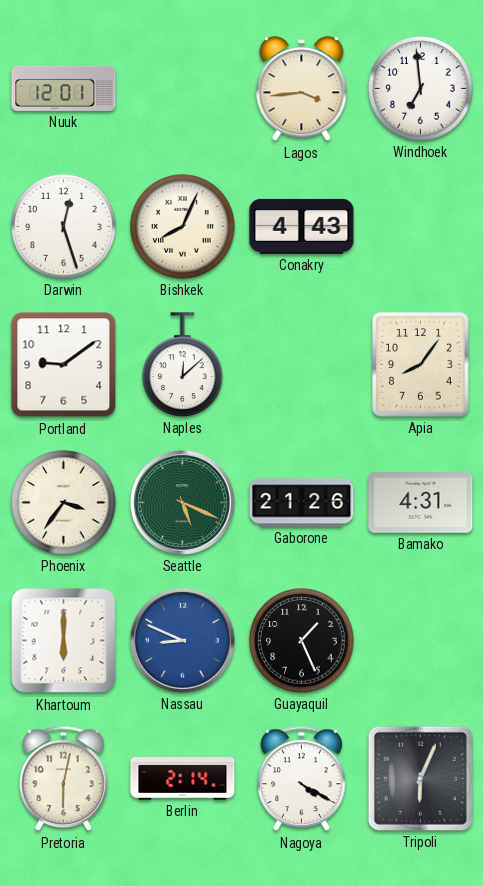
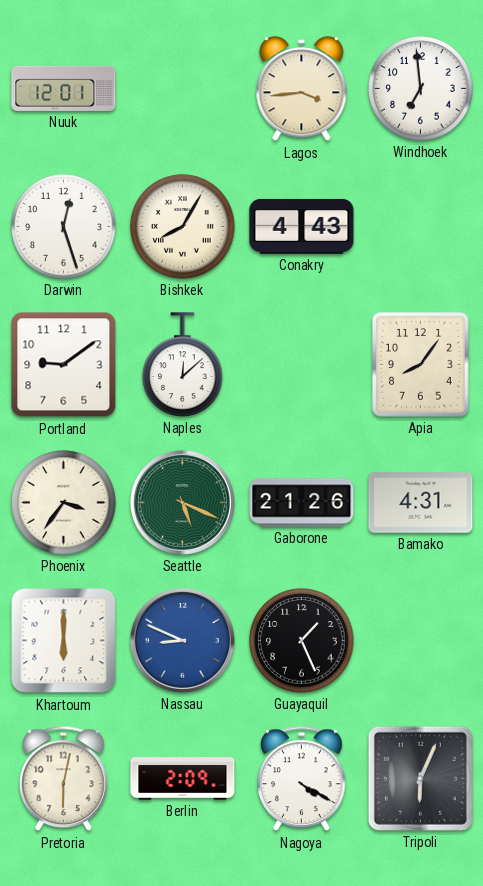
Bishkek: 8:04 -> 8:05
Berlin: 2:14 -> 2:09
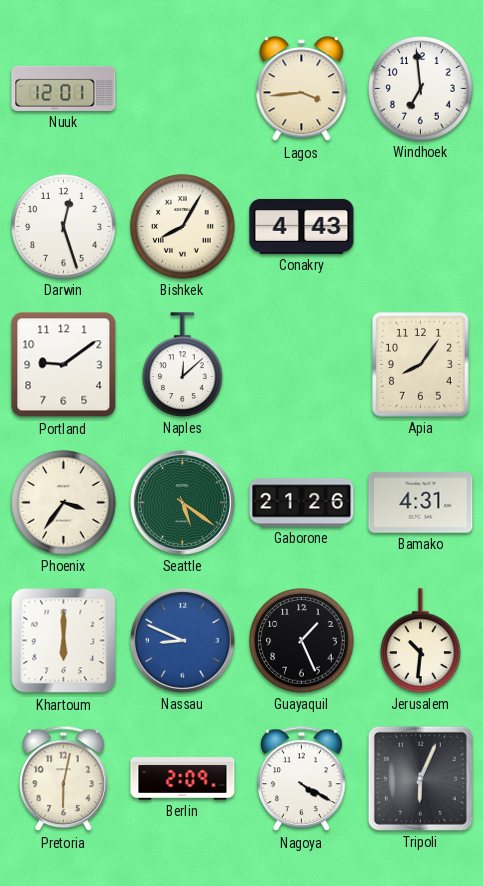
Seattle: 5:19 -> 5:21
Jerusalem: none -> 10:31
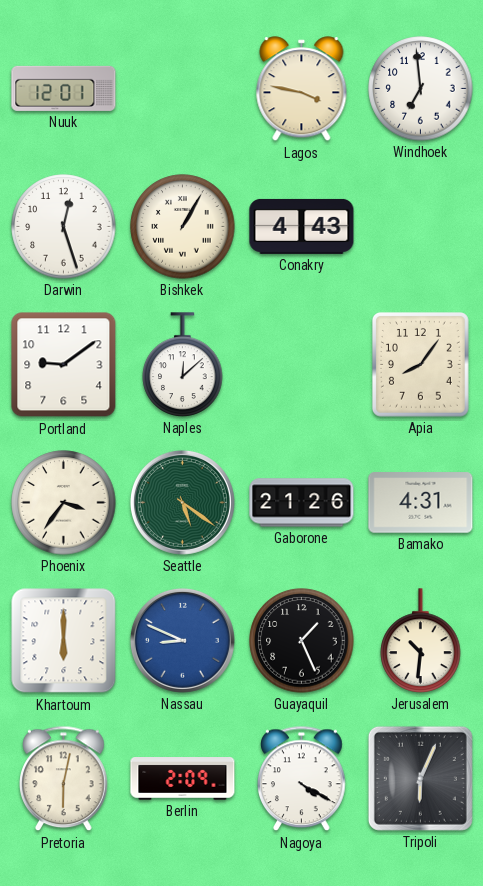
Lagos: 3:44 -> 3:47
Bishkek: 8:05 -> 1:05
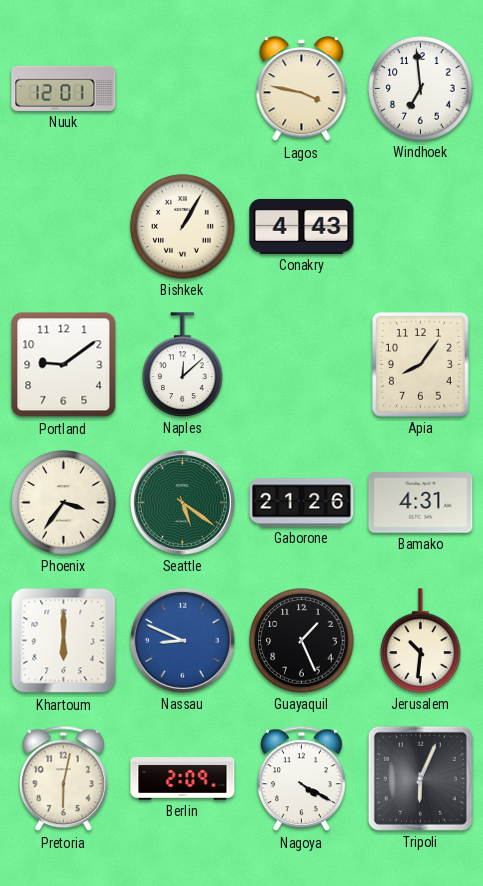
Darwin: 12:27 -> none
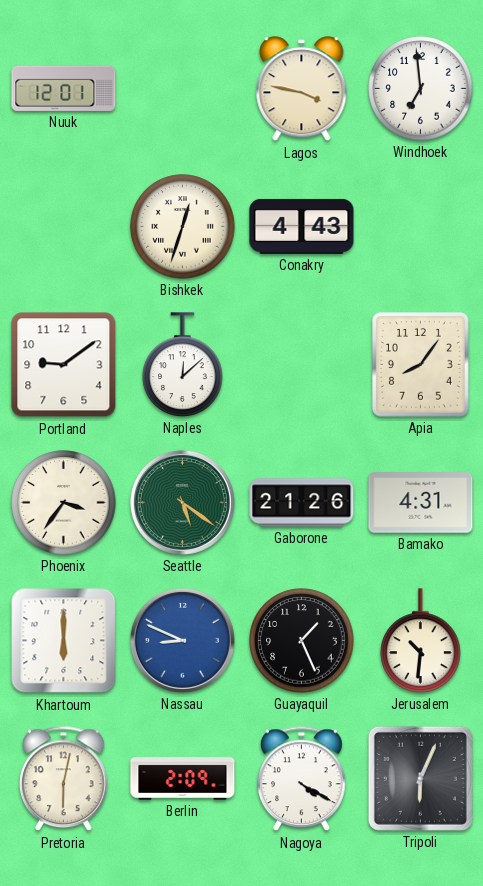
Bishkek: 1:05 -> 12:33
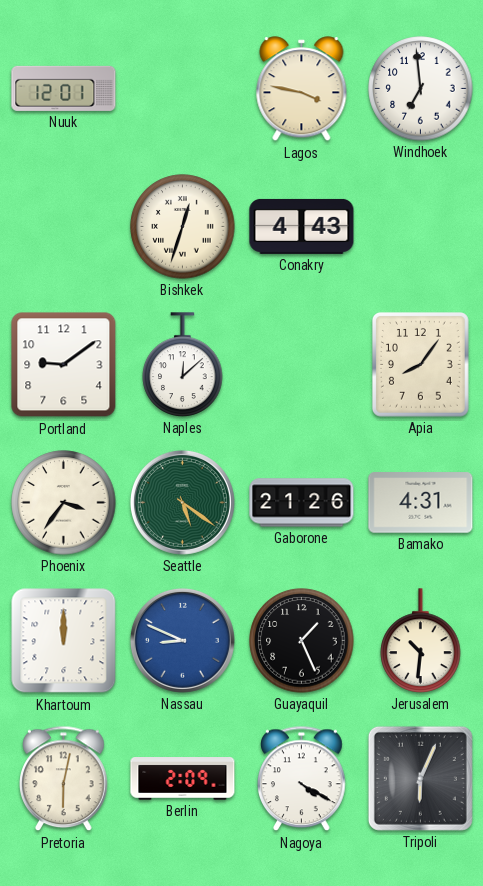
Khartoum: 6:00 -> 12:00
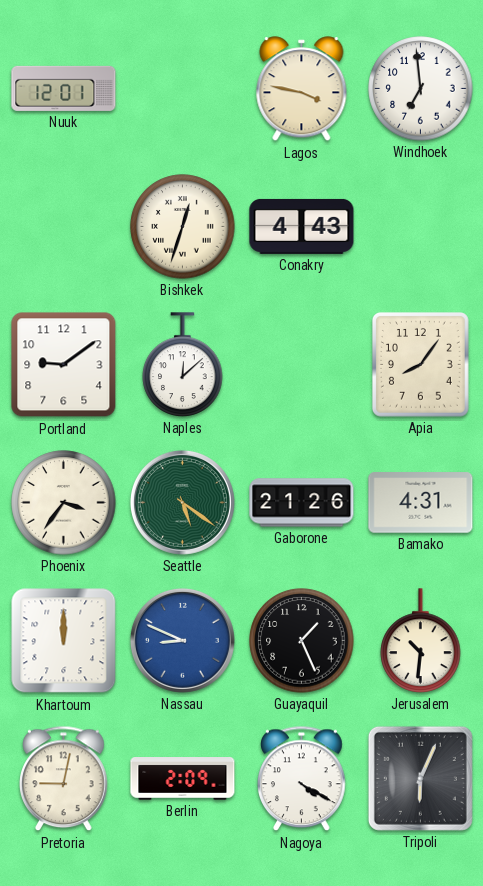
Pretoria: 6:02 -> 9:02
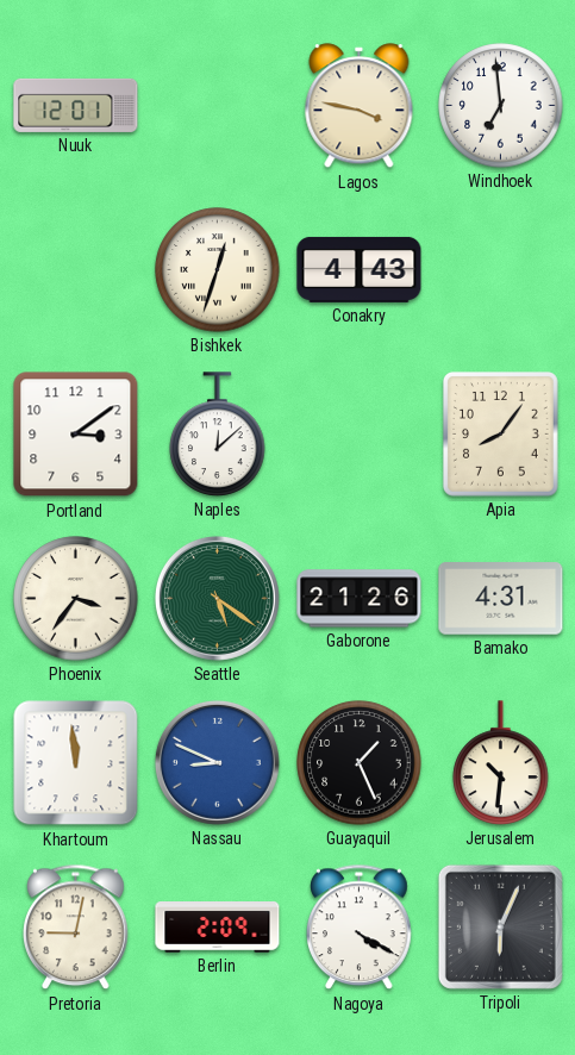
Portland: 9:09 -> 3:09
Khartoum: 12:00 -> 11:59
